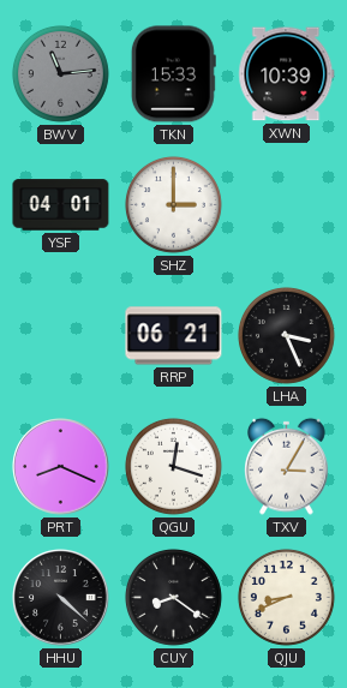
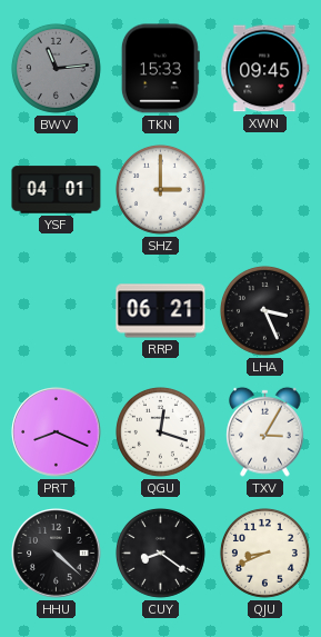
XWN: 10:39 -> 09:45
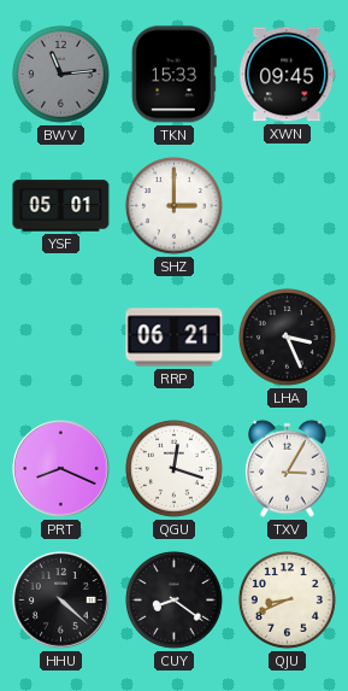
YSF: 04:01 -> 05:01
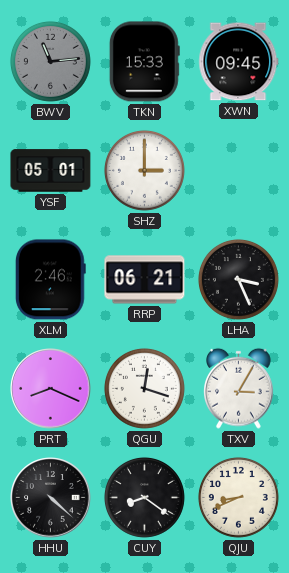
XLM: none -> 2:46
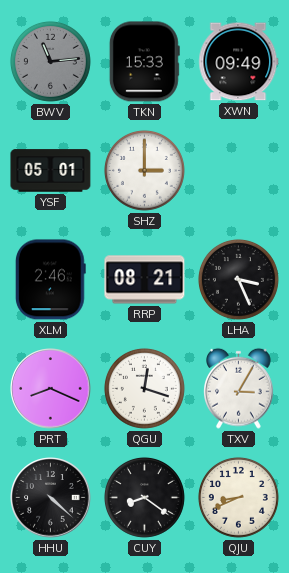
XWN: 09:45 -> 09:49
RRP: 06:21 -> 08:21
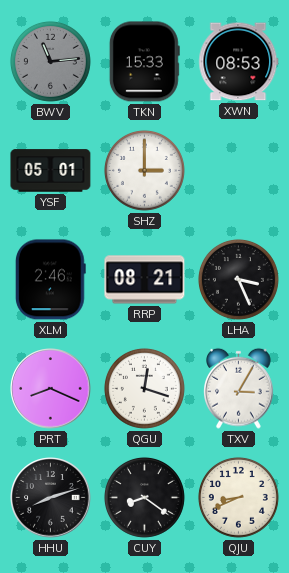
XWN: 09:49 -> 08:53
HHU: 4:22 -> 8:12
